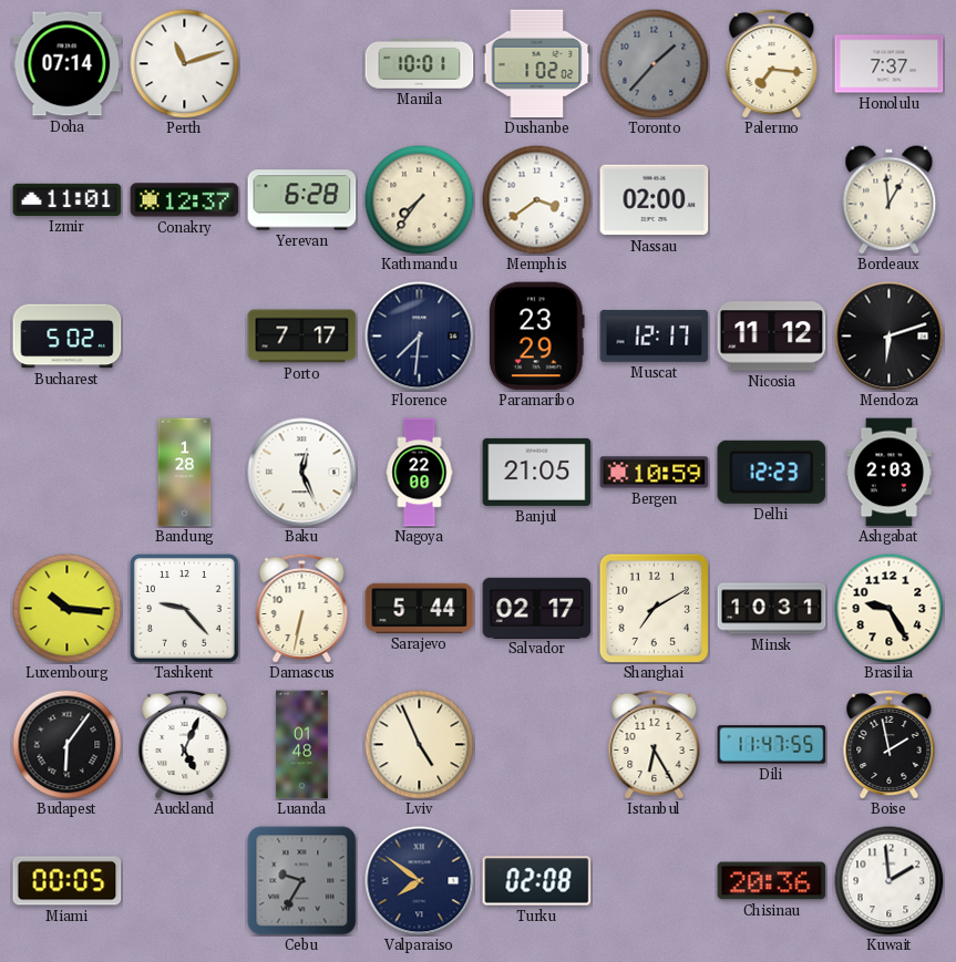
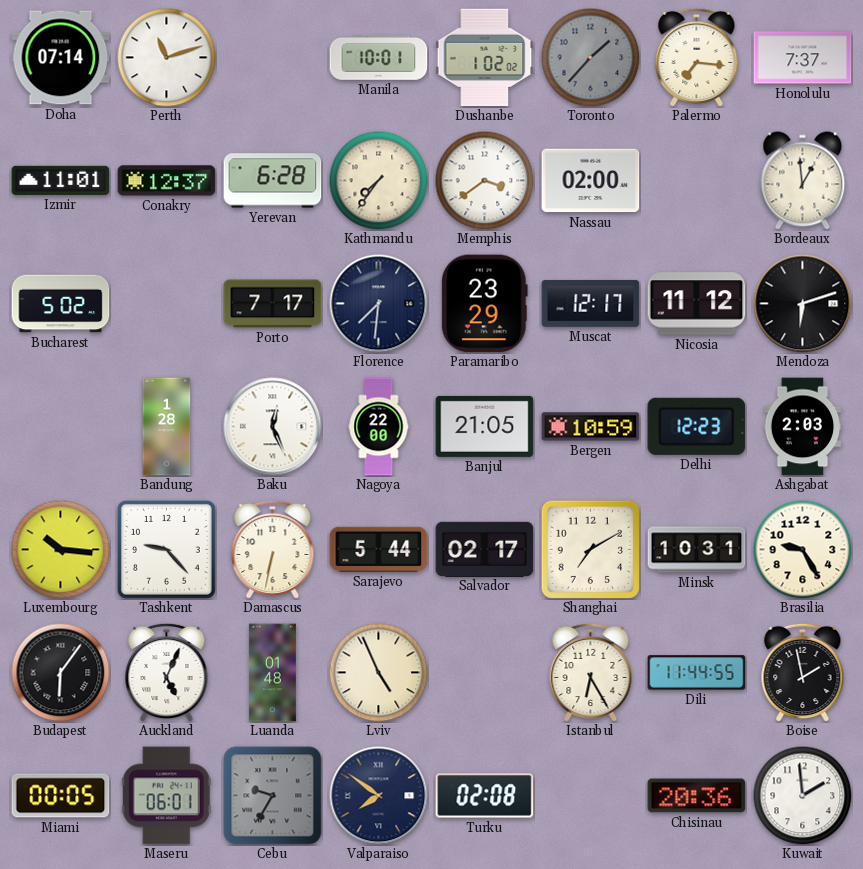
Dili: 11:47 -> 11:44
Maseru: none -> 06:01
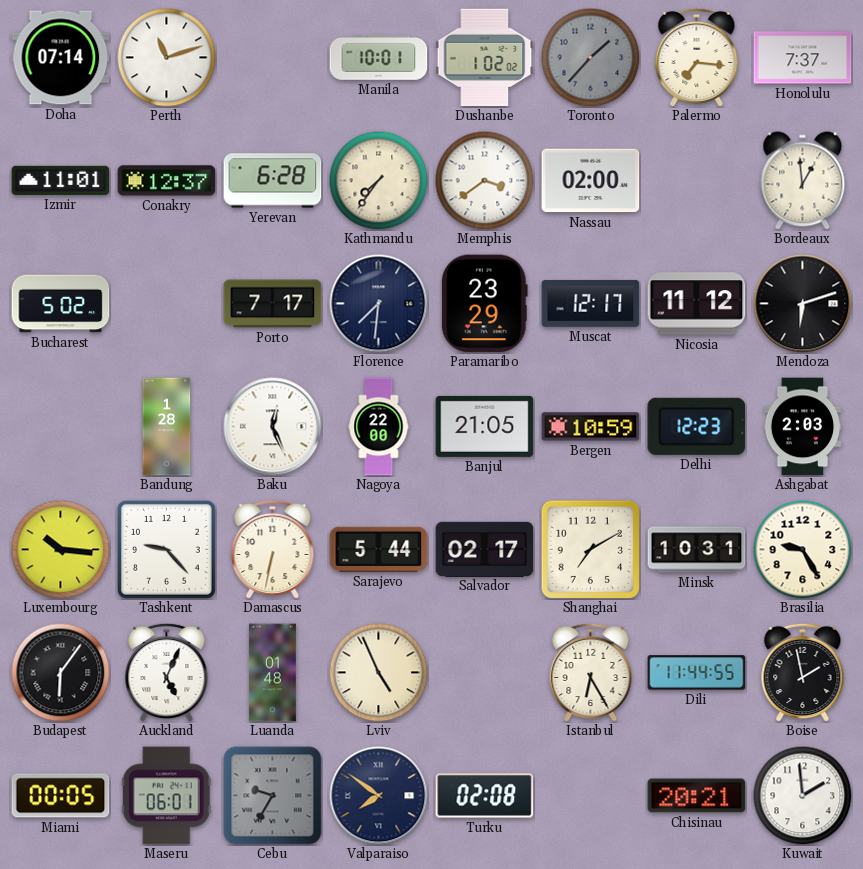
Chisinau: 20:36 -> 20:21
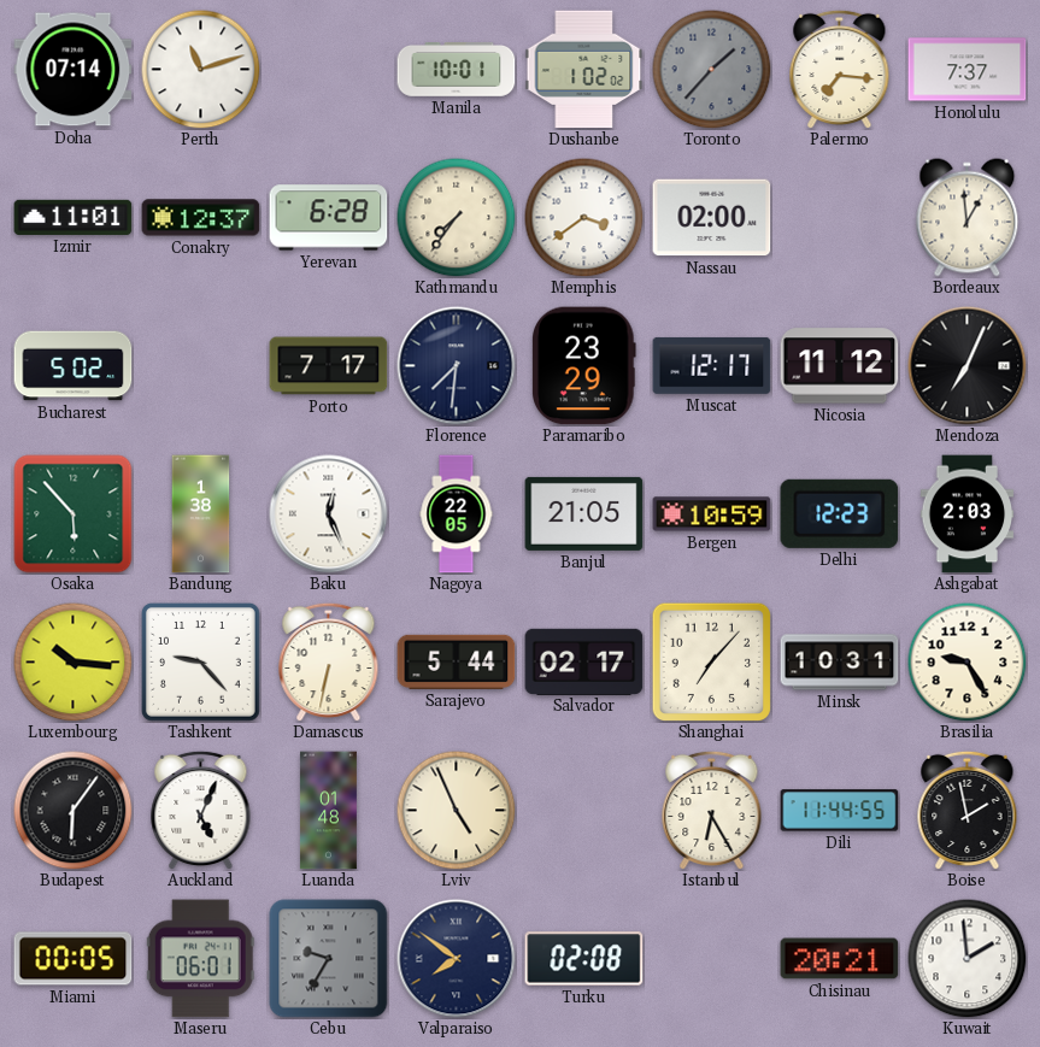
Mendoza: 6:12 -> 7:04
Osaka: none -> 5:53
Bandung: 1:28 -> 1:38
Nagoya: 22:00 -> 22:05
Shanghai: 7:10 -> 7:07
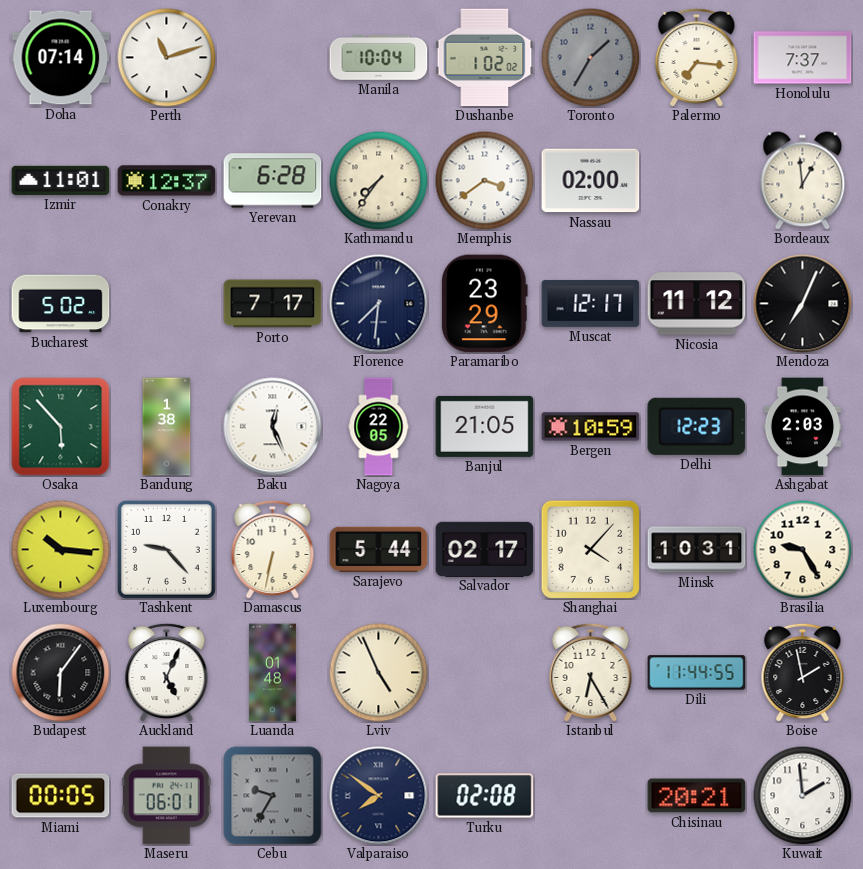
Manila: 10:01 -> 10:04
Toronto: 1:37 -> 1:35
Shanghai: 7:07 -> 4:07
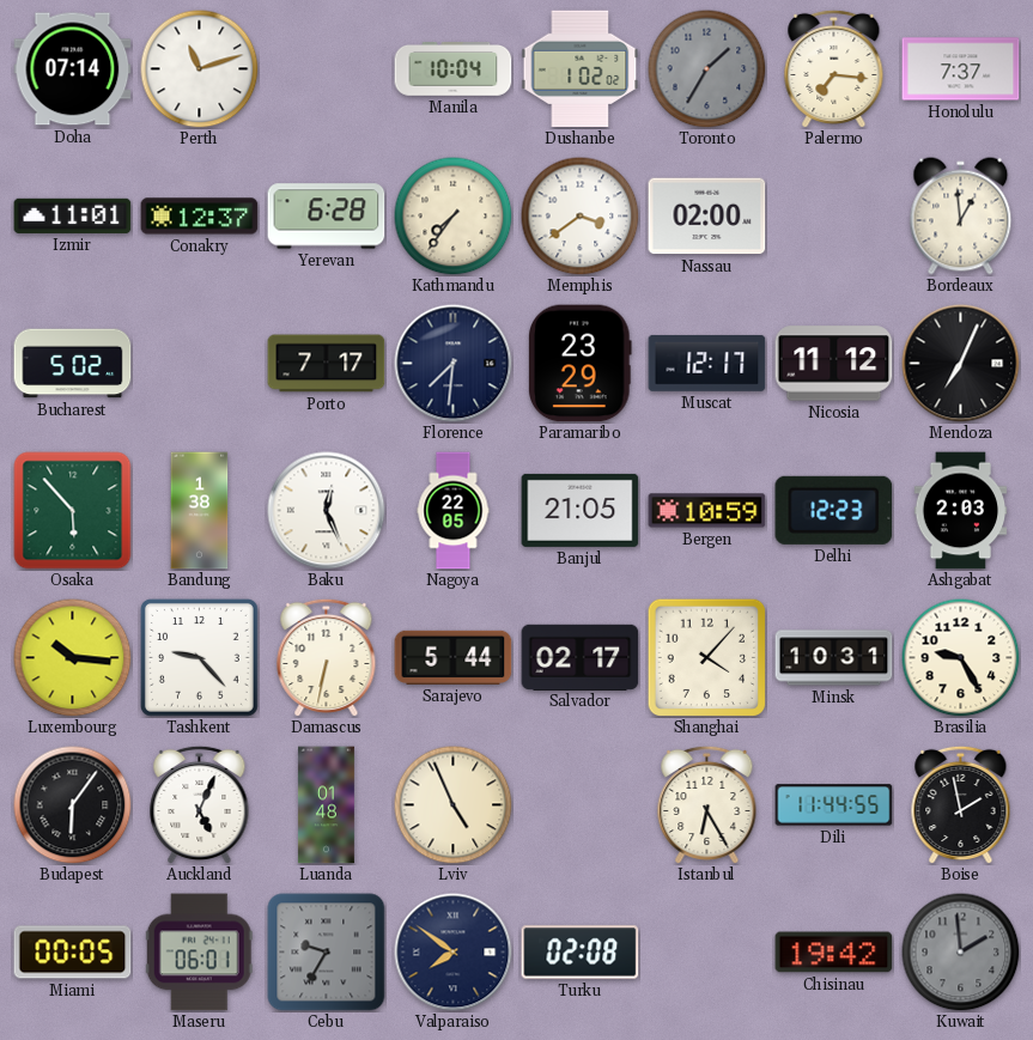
Chisinau: 20:21 -> 19:42
Kuwait dial: white -> grey
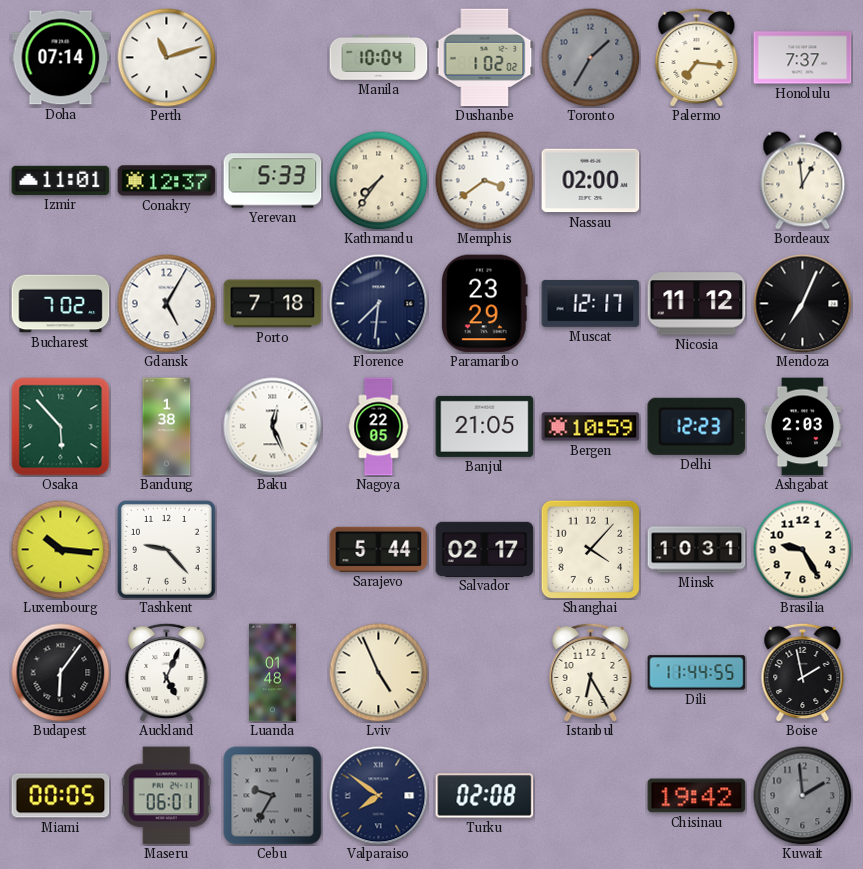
Yerevan: 6:28 -> 5:33
Bucharest: 5:02 -> 7:02
Gdansk: none -> 5:05
Porto: 7:17 -> 7:18
Damascus: 6:32 -> none
